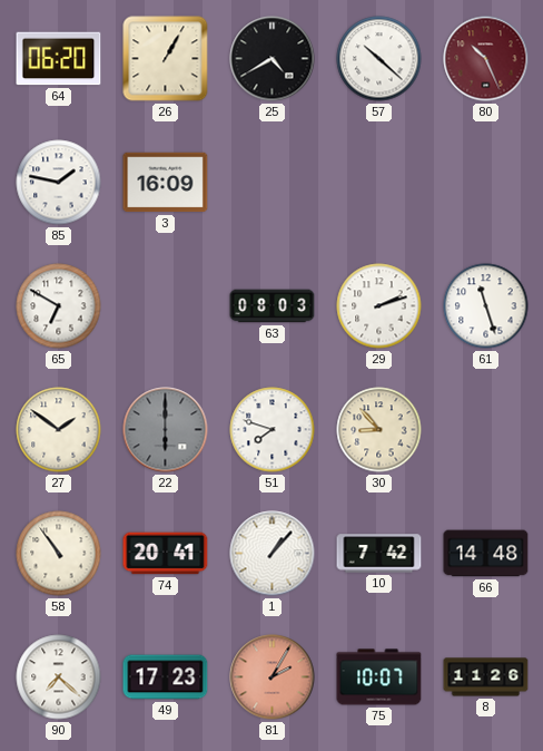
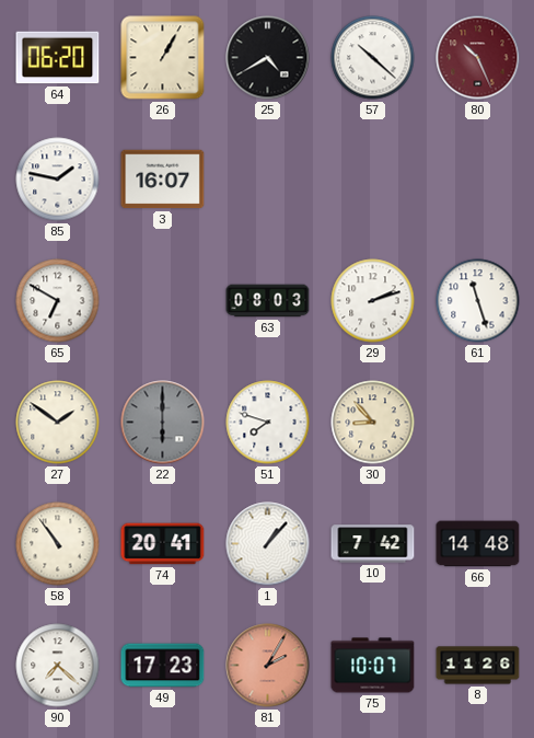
3: 16:09 -> 16:07
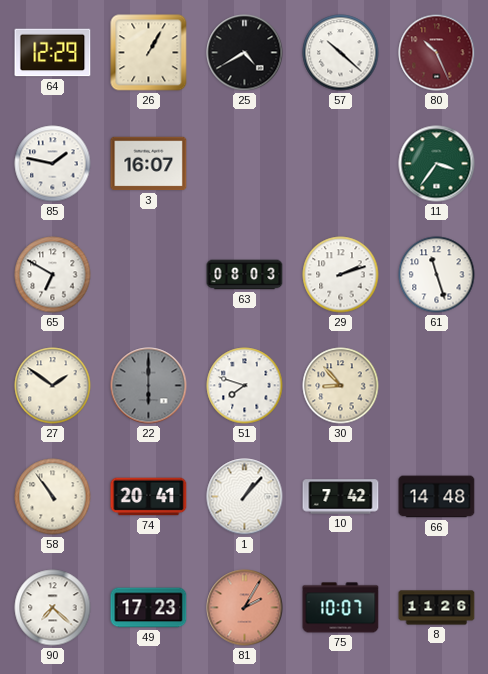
64: 06:20 -> 12:29
11: none -> 3:36
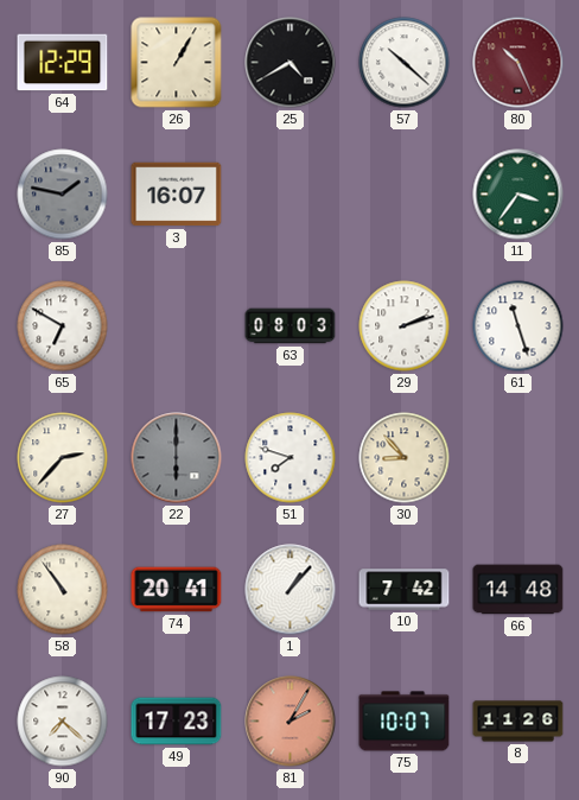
85 dial: white -> grey
27: 1:51 -> 2:37
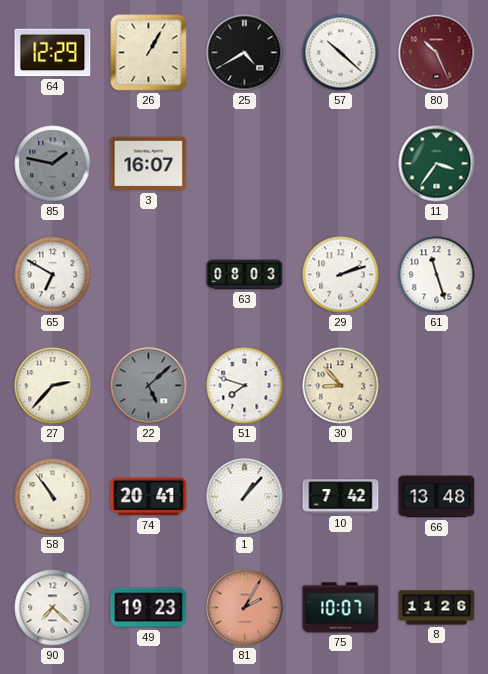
22: 6:00 -> 5:08
66: 14:48 -> 13:48
49: 17:23 -> 19:23
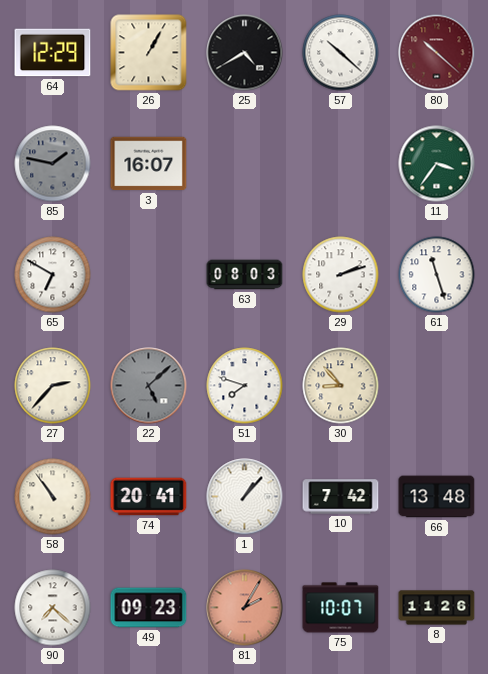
80: 10:26 -> 10:22
49: 19:23 -> 09:23
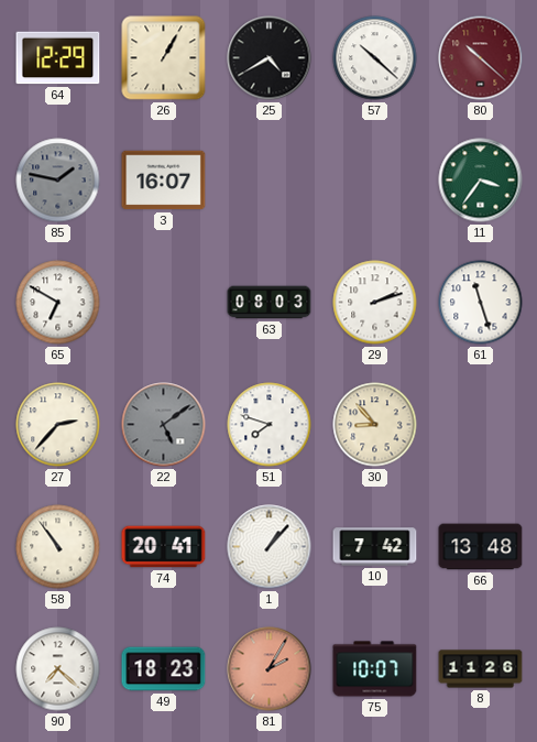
22: 5:08 -> 5:09
49: 09:23 -> 18:23
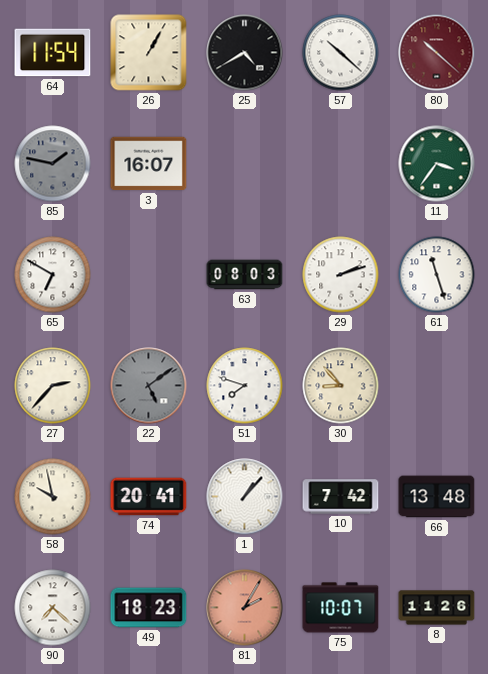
64: 12:29 -> 11:54
58: 10:54 -> 9:58
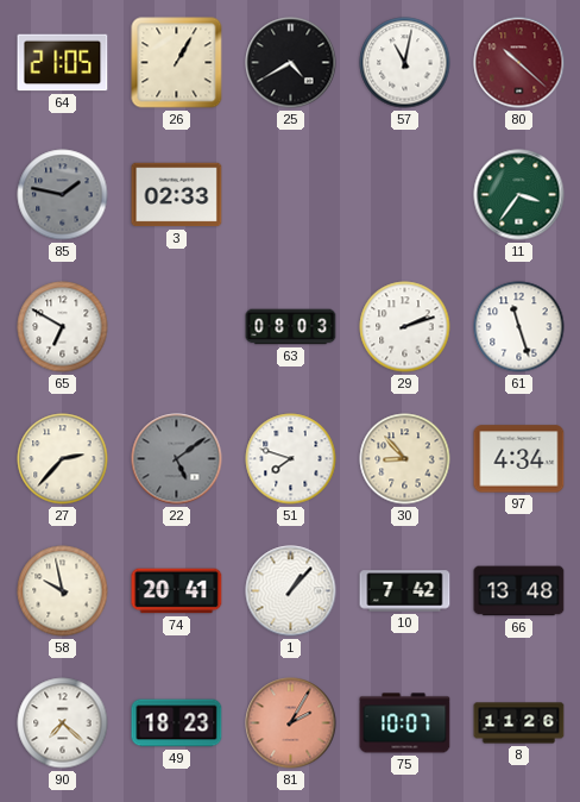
64: 11:54 -> 21:05
57: 10:22 -> 11:02
3: 16:07 -> 02:33
97: none -> 4:34
